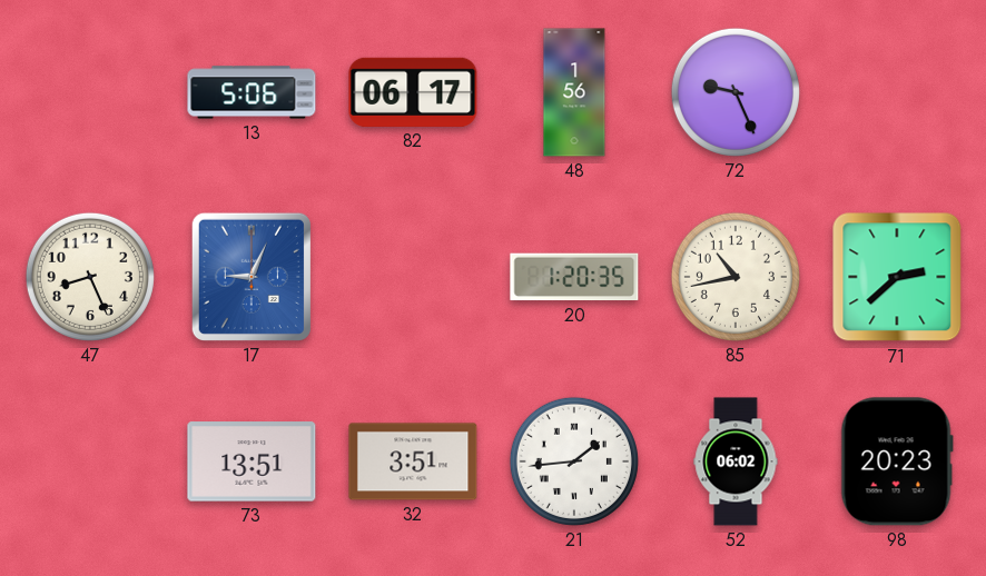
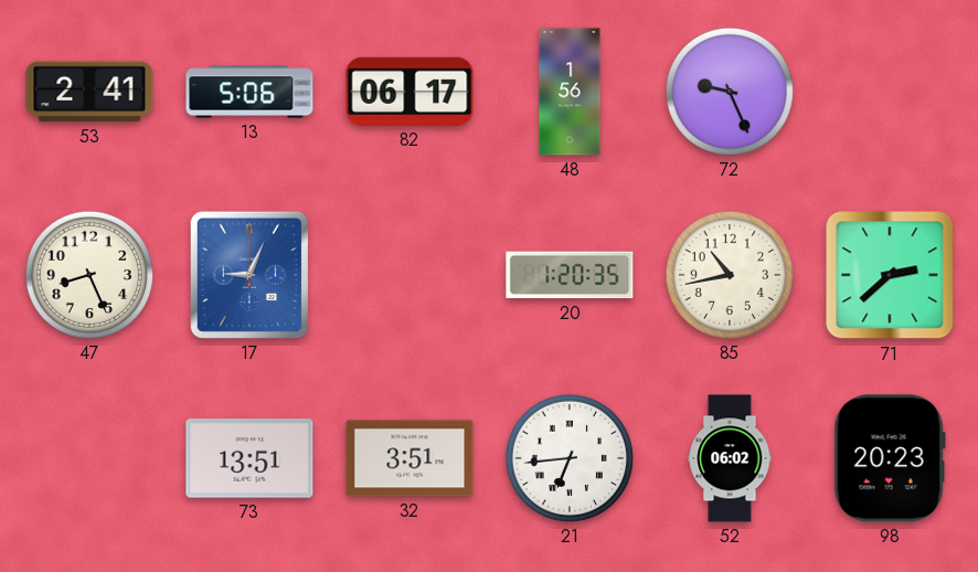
53: none -> 2:41
21: 1:44 -> 6:44
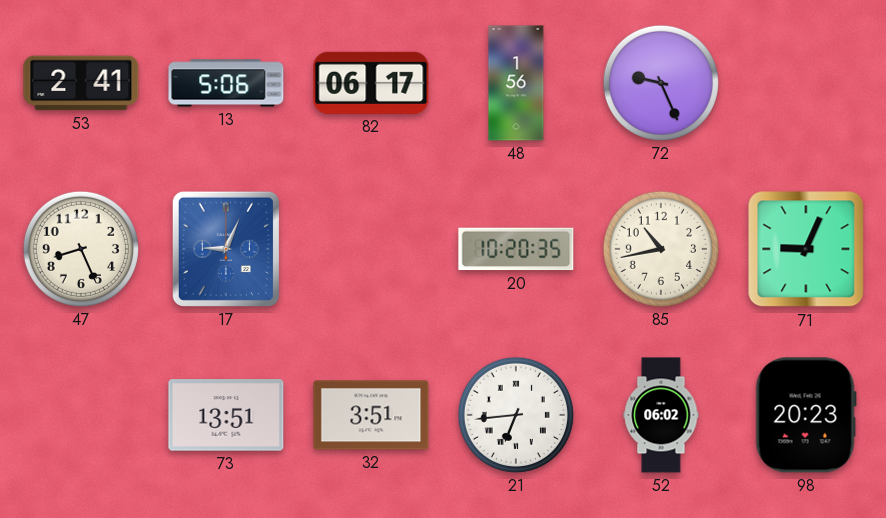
20: 1:20 -> 10:20
71: 2:38 -> 9:04
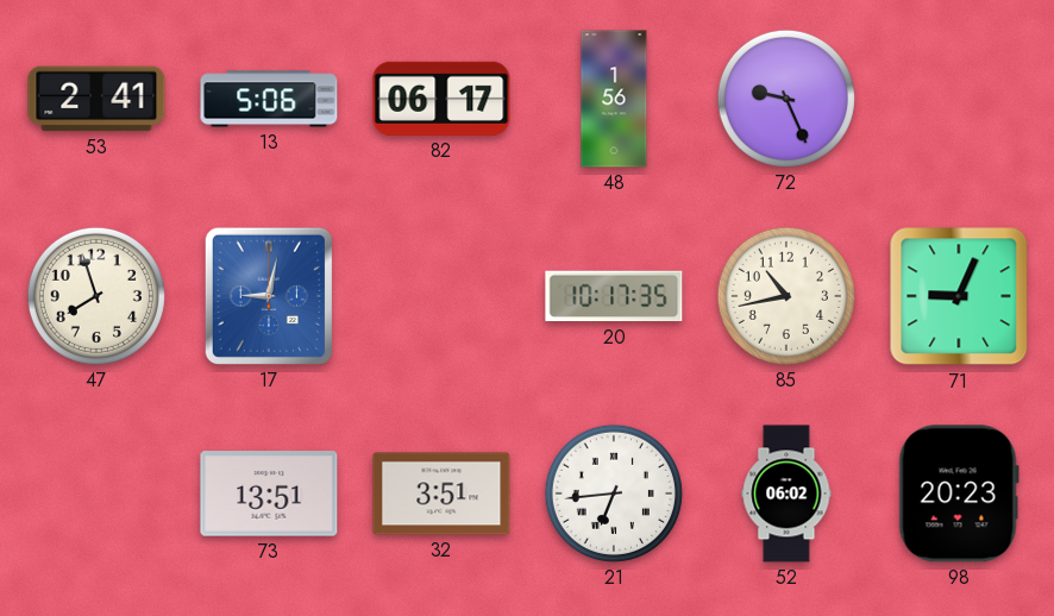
47: 8:26 -> 7:57
17: 9:04 -> 9:02
20: 10:20 -> 10:17
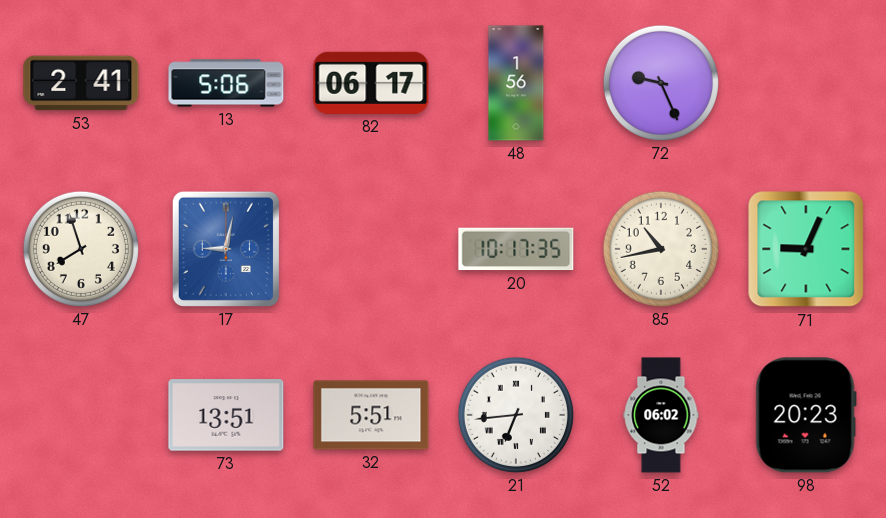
32: 3:51 -> 5:51
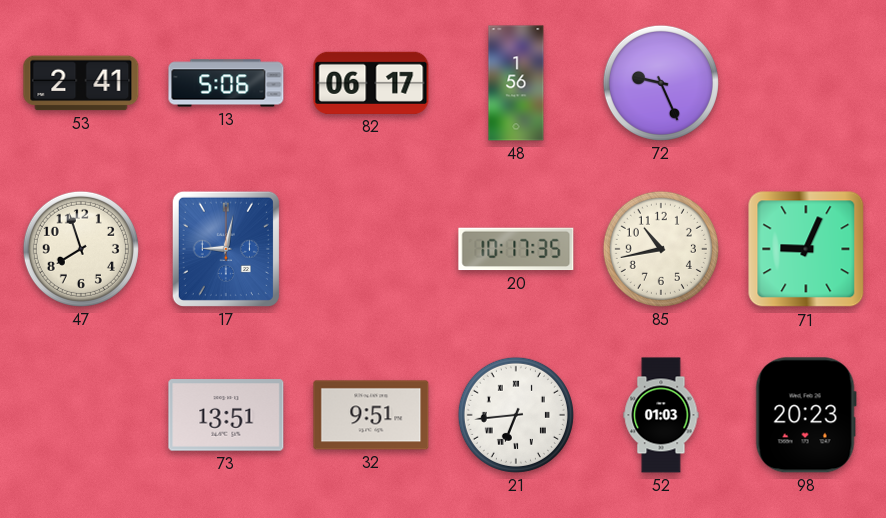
32: 5:51 -> 9:51
52: 06:02 -> 01:03
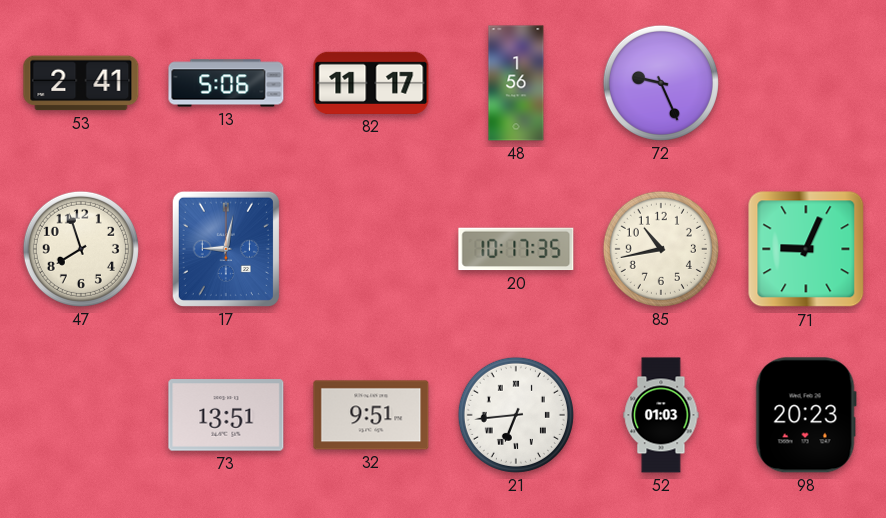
82: 06:17 -> 11:17
